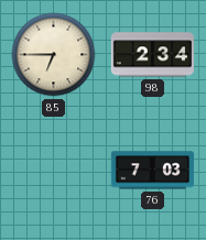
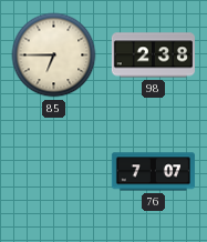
98: 2:34 -> 2:38
76: 7:03 -> 7:07
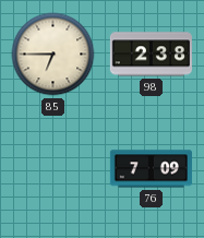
76: 7:07 -> 7:09
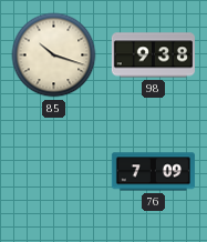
85: 6:45 -> 10:18
98: 2:38 -> 9:38
